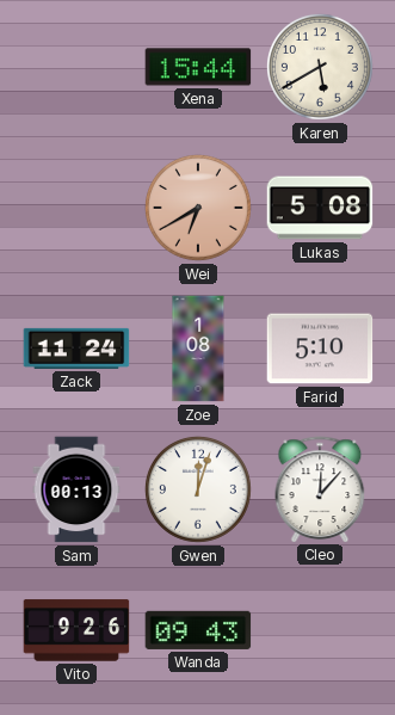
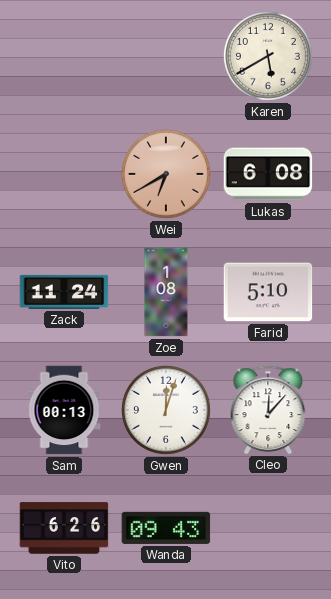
Xena: 15:44 -> none
Lukas: 5:08 -> 6:08
Vito: 9:26 -> 6:26
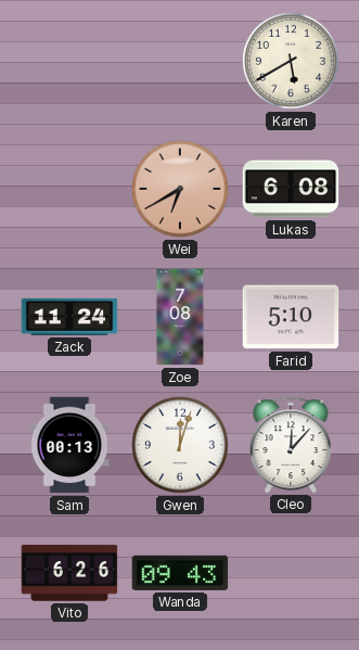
Zoe: 1:08 -> 7:08
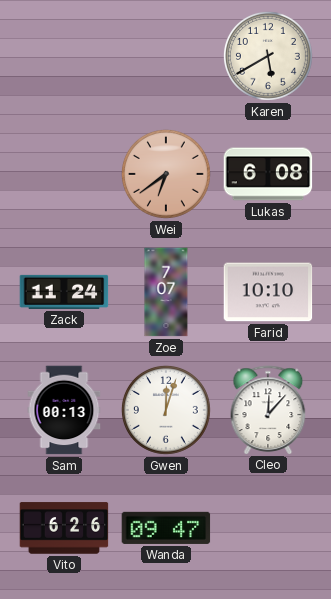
Wei: 6:40 -> 6:39
Zoe: 7:08 -> 7:07
Farid: 5:10 -> 10:10
Wanda: 09:43 -> 09:47
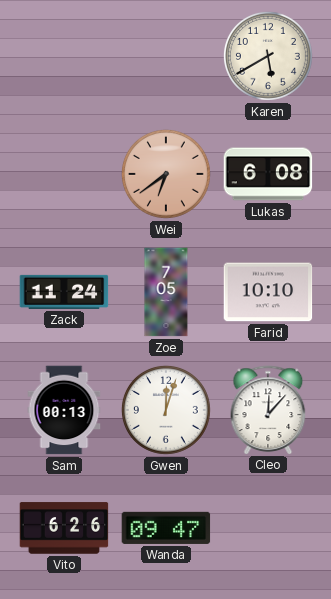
Zoe: 7:07 -> 7:05
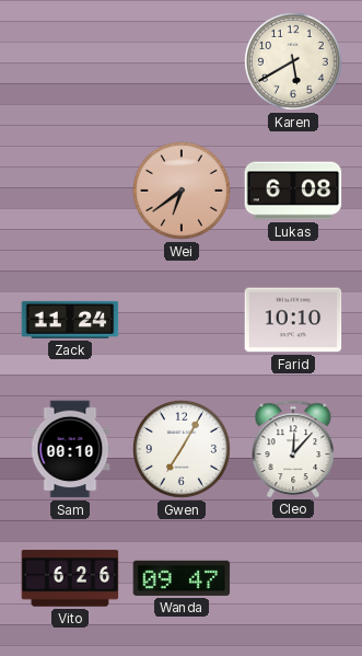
Zoe: 7:05 -> none
Sam: 00:13 -> 00:10
Gwen: 12:03 -> 7:05
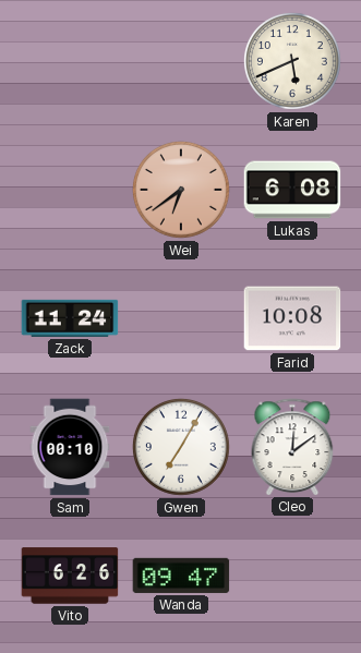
Karen: 5:40 -> 5:41
Farid: 10:10 -> 10:08
Cleo: 12:07 -> 12:09
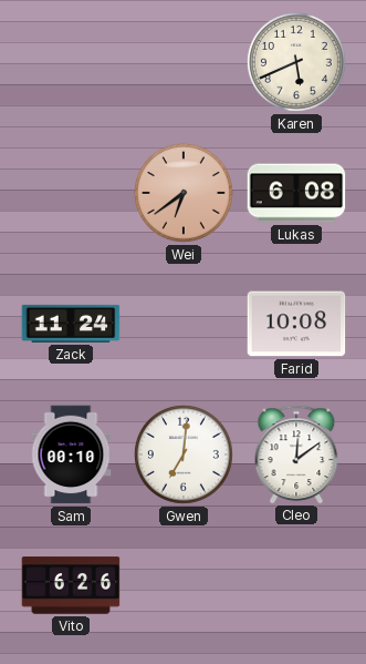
Gwen: 7:05 -> 7:01
Wanda: 09:47 -> none
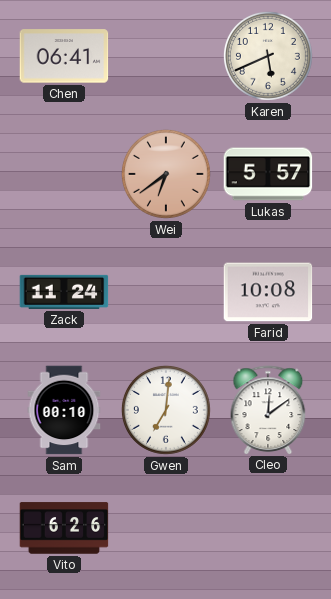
Chen: none -> 06:41
Lukas: 6:08 -> 5:57
